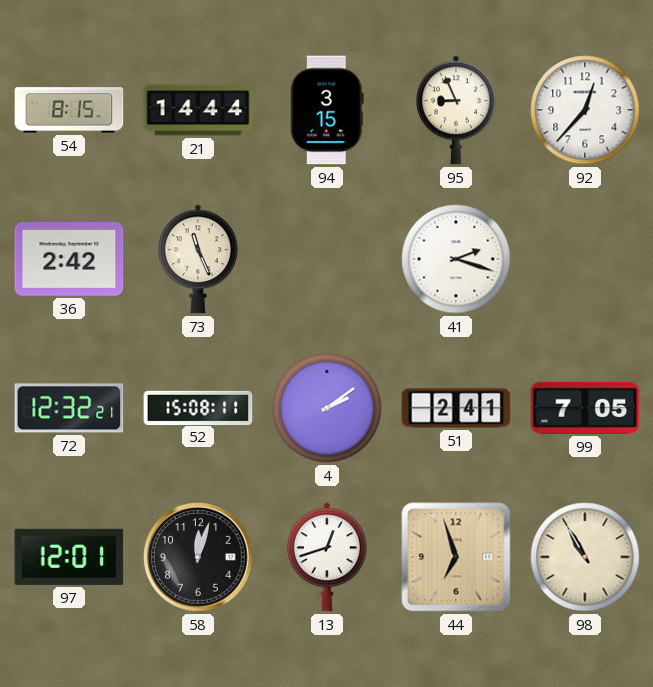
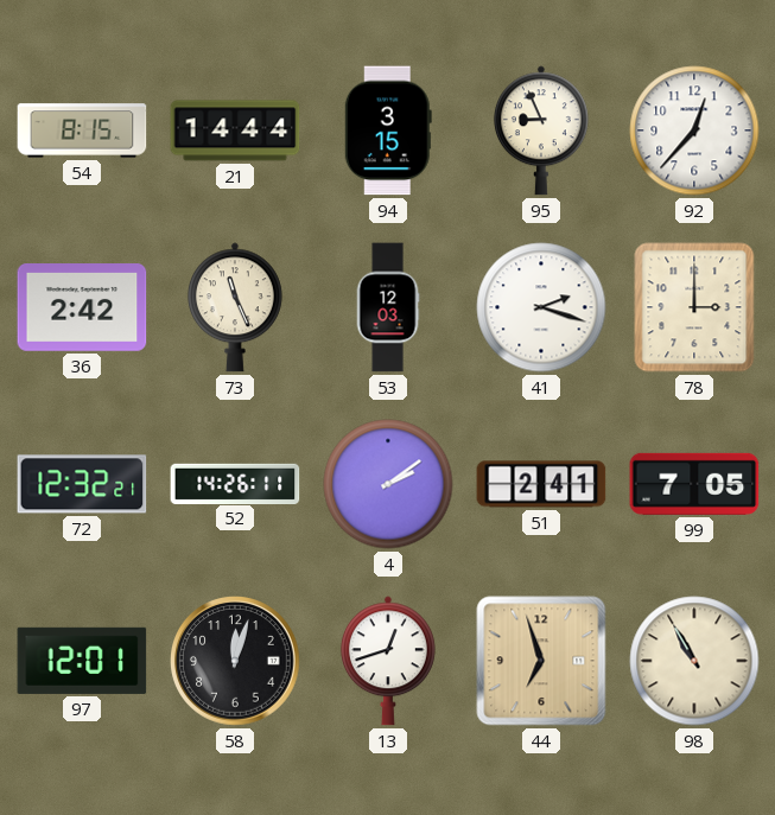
53: none -> 12:03
78: none -> 3:00
52: 15:08 -> 14:26
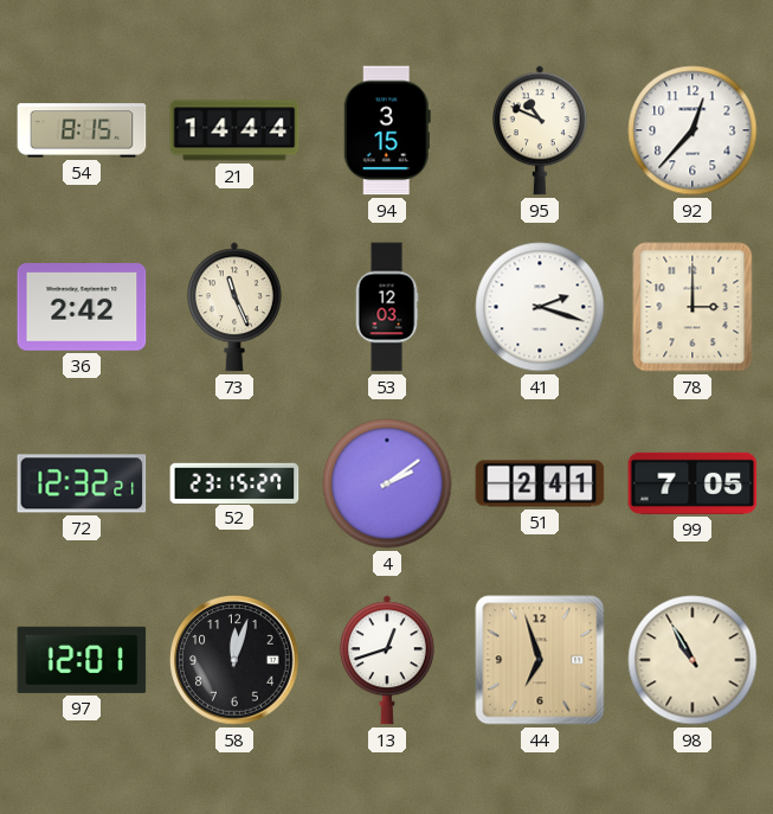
95: 8:56 -> 10:49
52: 14:26 -> 23:15
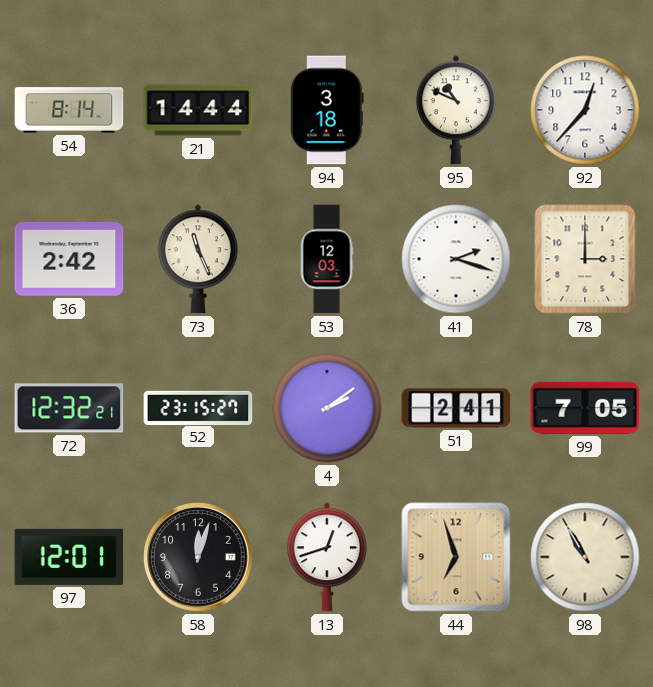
54: 8:15 -> 8:14
94: 3:15 -> 3:18
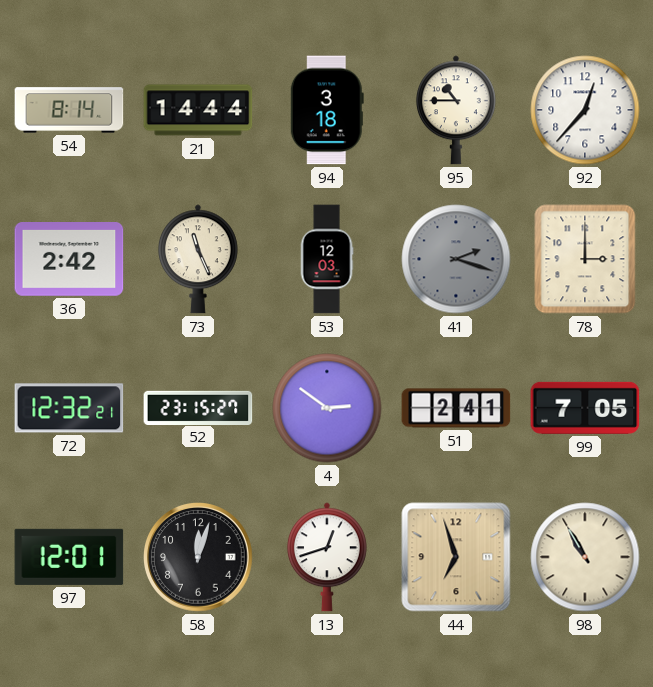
95: 10:49 -> 10:45
41 dial: white -> grey
4: 2:09 -> 2:51
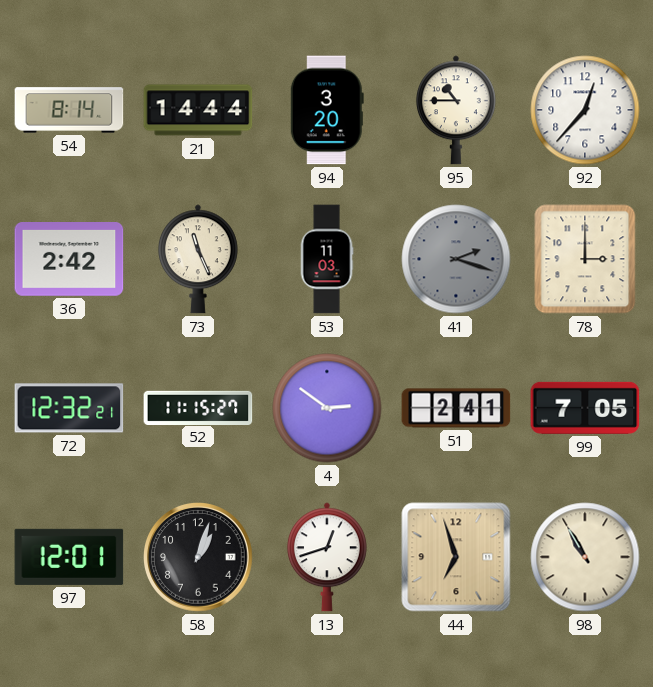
94: 3:18 -> 3:20
53: 12:03 -> 11:03
52: 23:15 -> 11:15
58: 12:03 -> 1:03
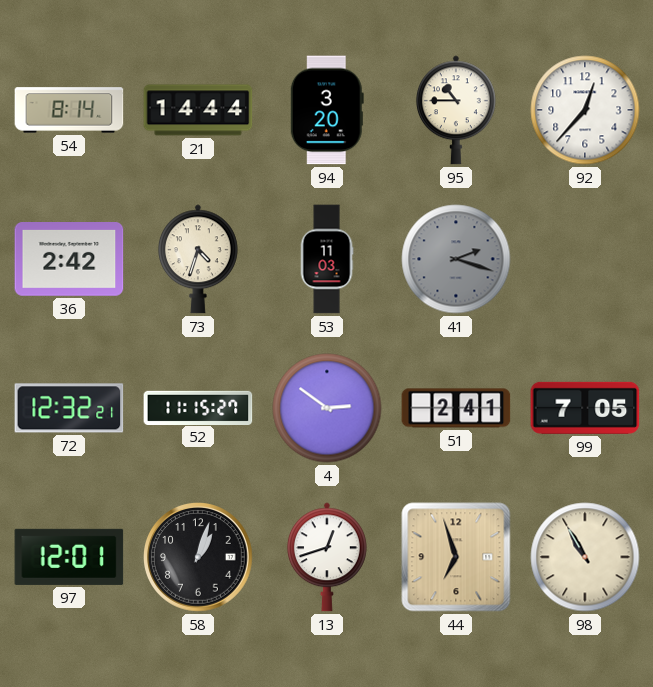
73: 11:26 -> 4:33
78: 3:00 -> none
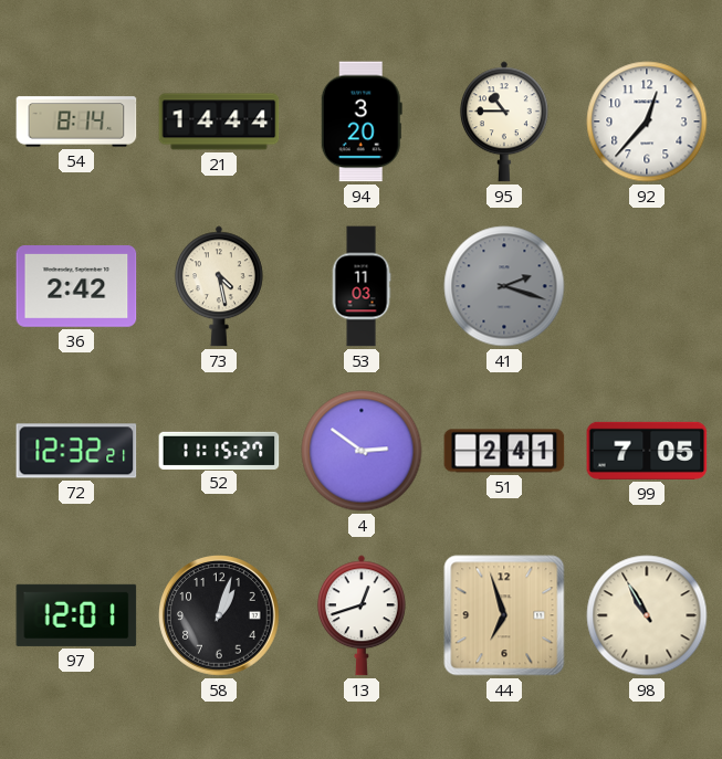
73: 4:33 -> 4:28
